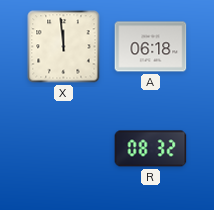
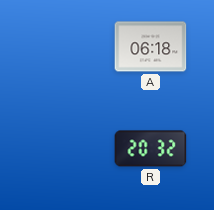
X: 11:59 -> none
R: 08:32 -> 20:32
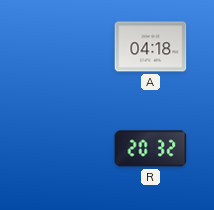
A: 06:18 -> 04:18
